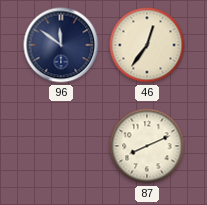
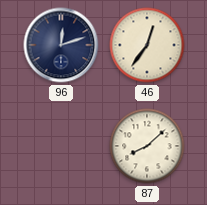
96: 11:51 -> 12:12
87: 8:11 -> 8:08
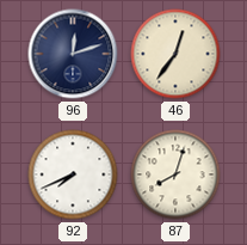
92: none -> 7:41
87: 8:08 -> 8:03
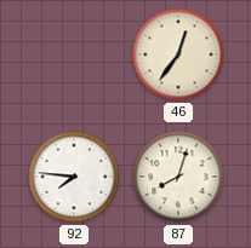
96: 12:12 -> none
92: 7:41 -> 7:46
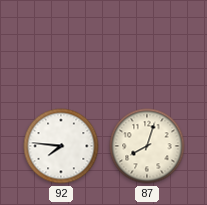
46: 12:36 -> none
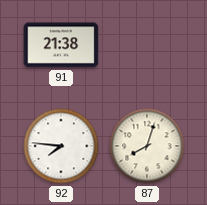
91: none -> 21:38
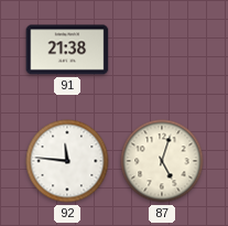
92: 7:46 -> 11:46
87: 8:03 -> 5:03
